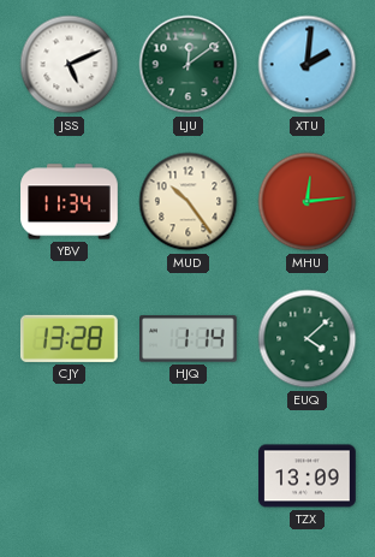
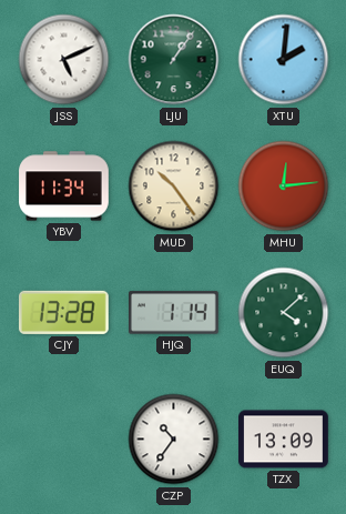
LJU: 12:09 -> 1:06
CZP: none -> 10:36
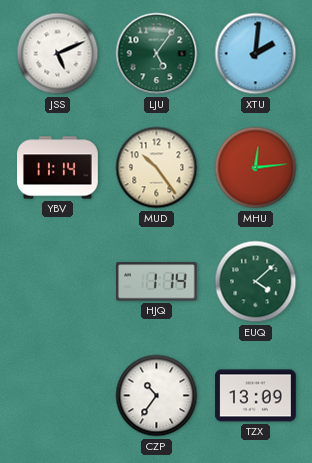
LJU: 1:06 -> 5:06
YBV: 11:34 -> 11:14
CJY: 13:28 -> none
